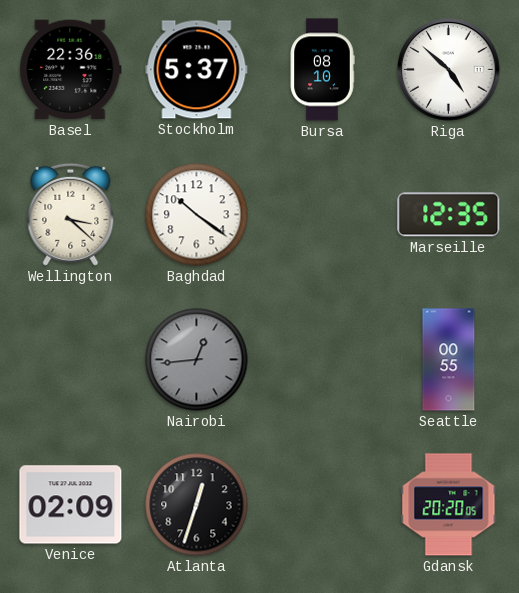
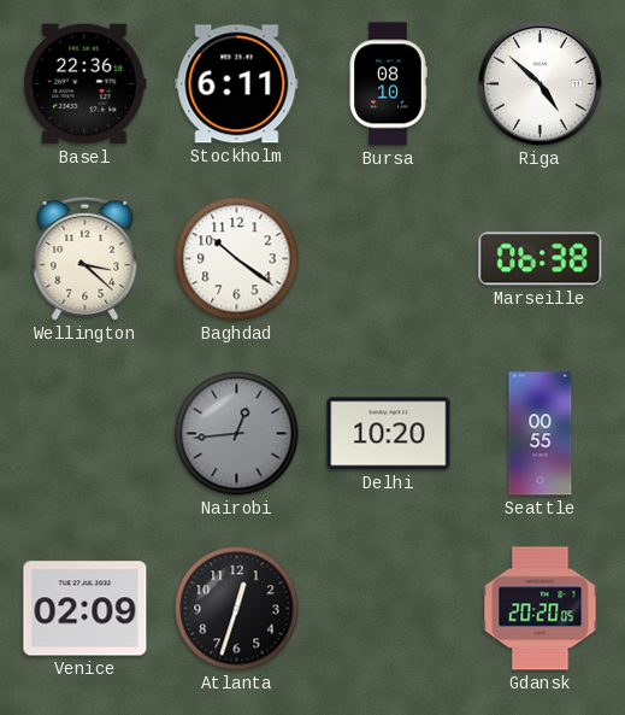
Stockholm: 5:37 -> 6:11
Marseille: 12:35 -> 06:38
Delhi: none -> 10:20
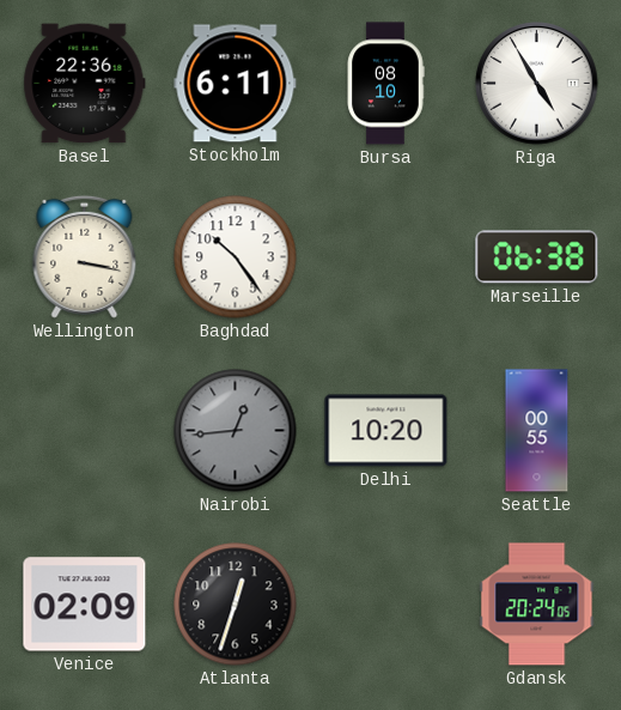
Riga: 4:52 -> 4:55
Wellington: 3:22 -> 3:17
Baghdad: 10:21 -> 10:24
Gdansk: 20:20 -> 20:24
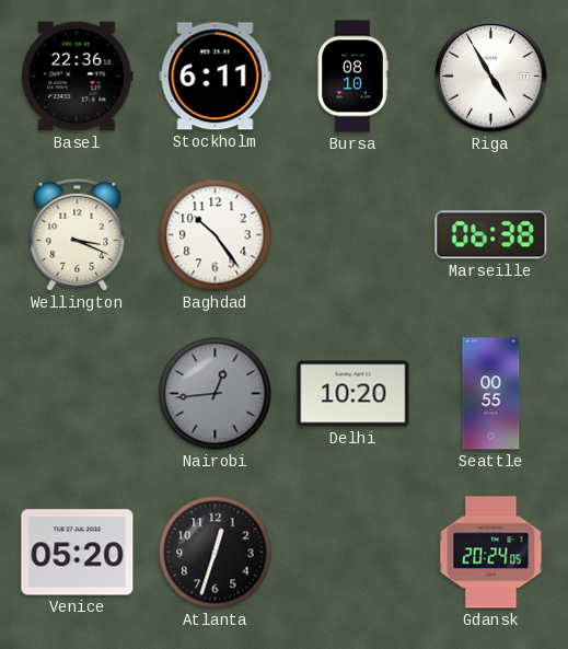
Wellington: 3:17 -> 3:19
Venice: 02:09 -> 05:20
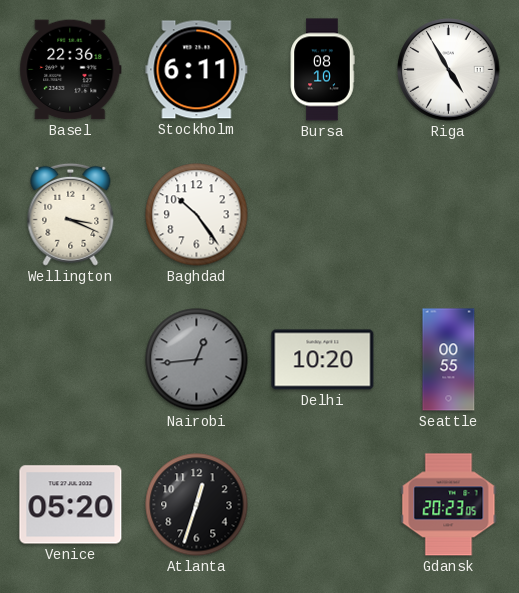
Marseille: 06:38 -> none
Gdansk: 20:24 -> 20:23
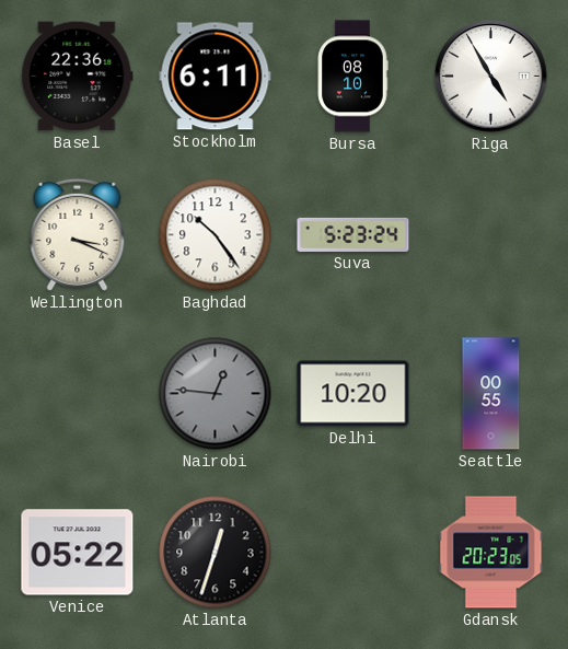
Suva: none -> 5:23
Nairobi: 12:44 -> 12:46
Venice: 05:20 -> 05:22
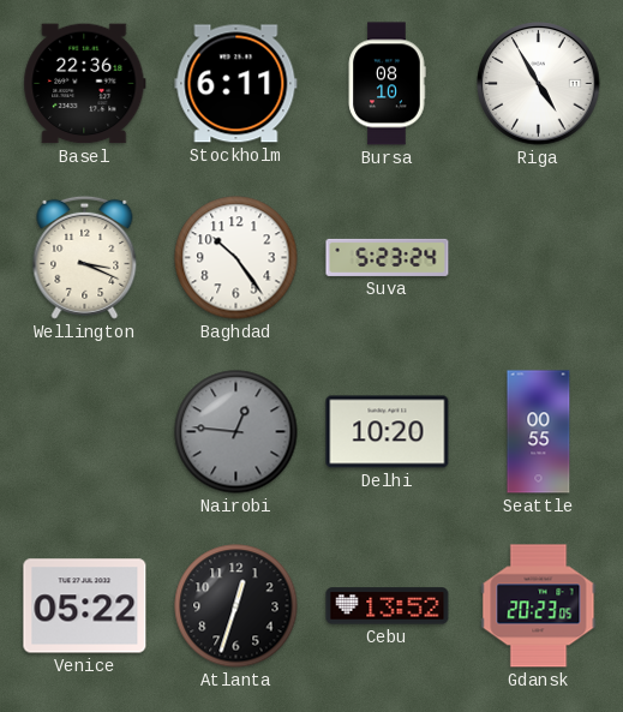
Cebu: none -> 13:52
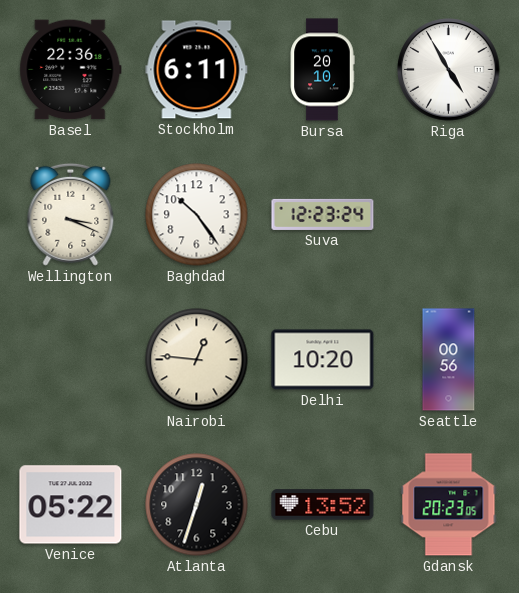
Bursa: 08:10 -> 20:10
Suva: 5:23 -> 12:23
Nairobi dial: grey -> cream
Seattle: 00:55 -> 00:56
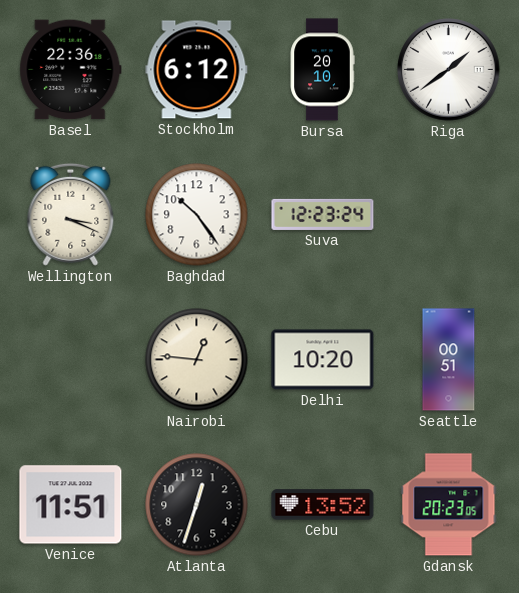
Stockholm: 6:11 -> 6:12
Riga: 4:55 -> 1:39
Seattle: 00:56 -> 00:51
Venice: 05:22 -> 11:51
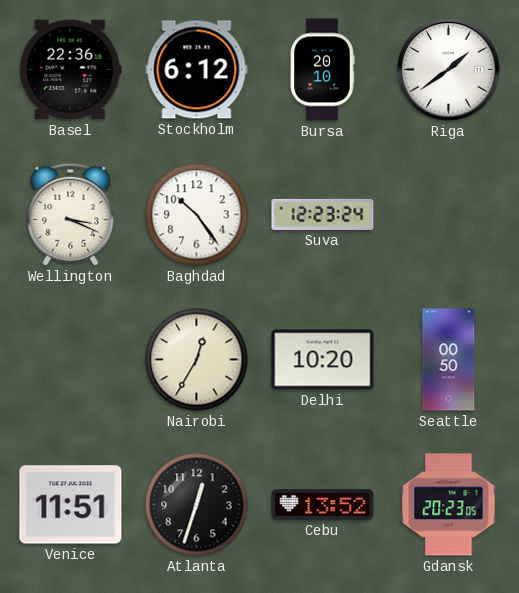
Nairobi: 12:46 -> 12:35
Seattle: 00:51 -> 00:50
